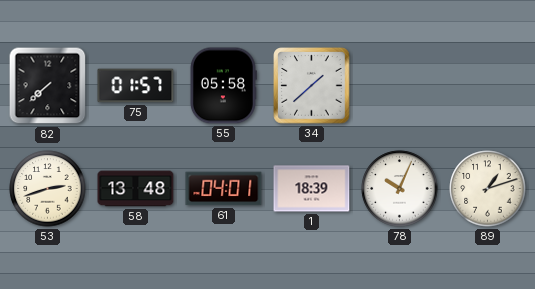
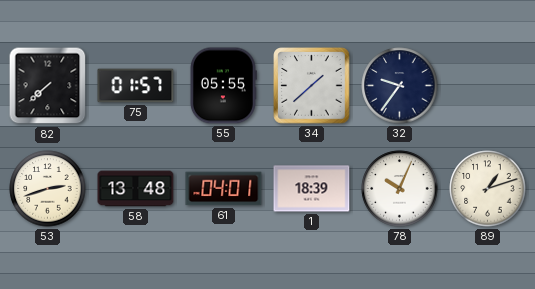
55: 05:58 -> 05:55
32: none -> 9:36
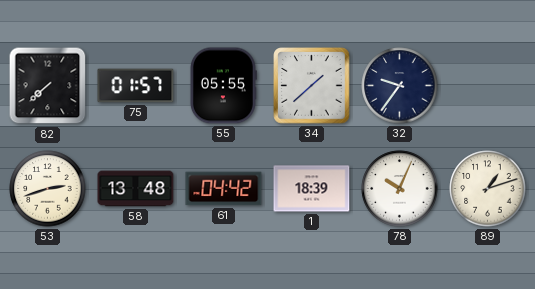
61: 04:01 -> 04:42
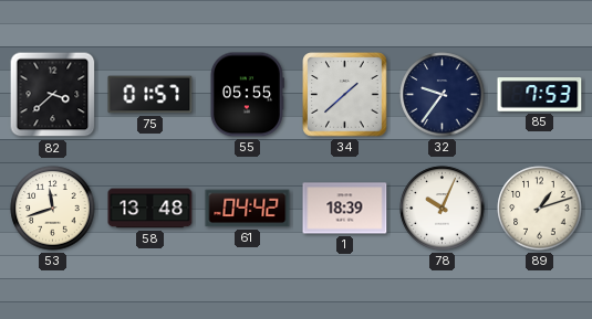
82: 7:38 -> 3:38
85: none -> 7:53
53: 2:42 -> 11:42
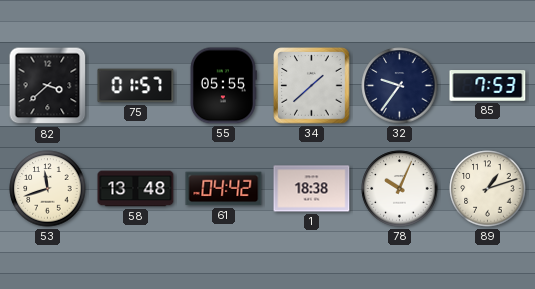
1: 18:39 -> 18:38
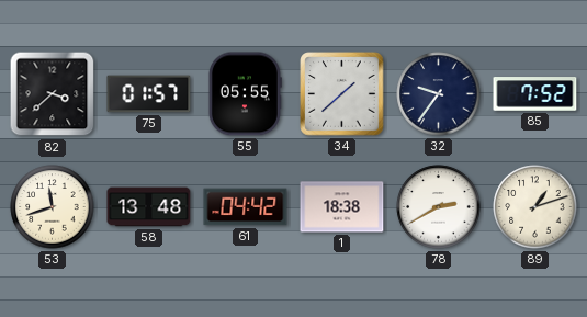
85: 7:53 -> 7:52
78: 10:04 -> 2:40
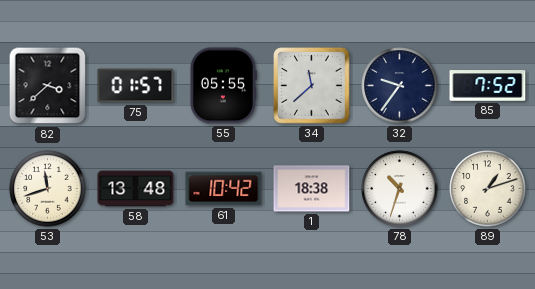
34: 1:38 -> 11:38
61: 04:42 -> 10:42
78: 2:40 -> 10:33
